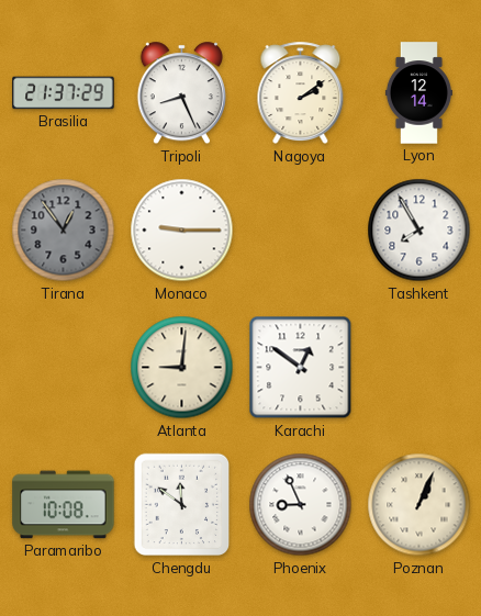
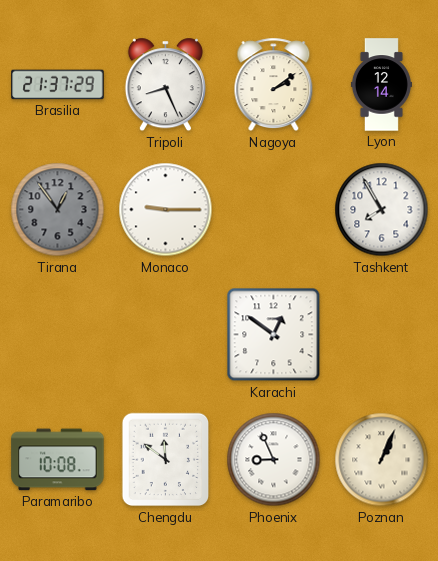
Atlanta: 9:01 -> none
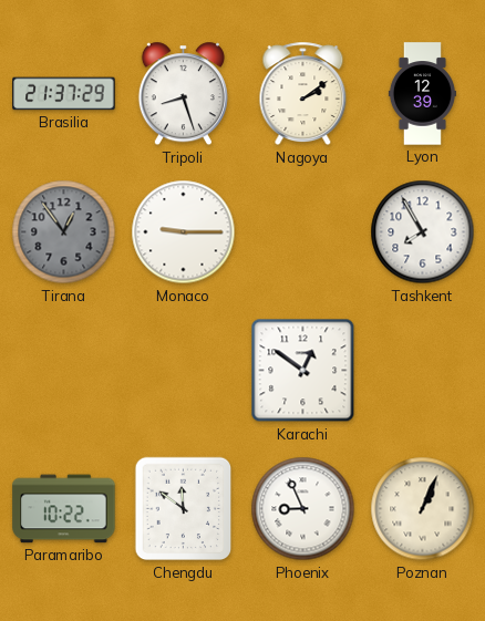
Tripoli: 8:26 -> 8:27
Lyon: 12:14 -> 12:39
Paramaribo: 10:08 -> 10:22
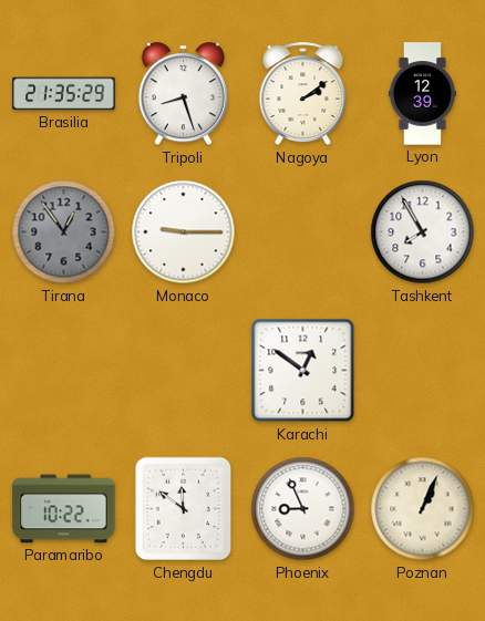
Brasilia: 21:37 -> 21:35
